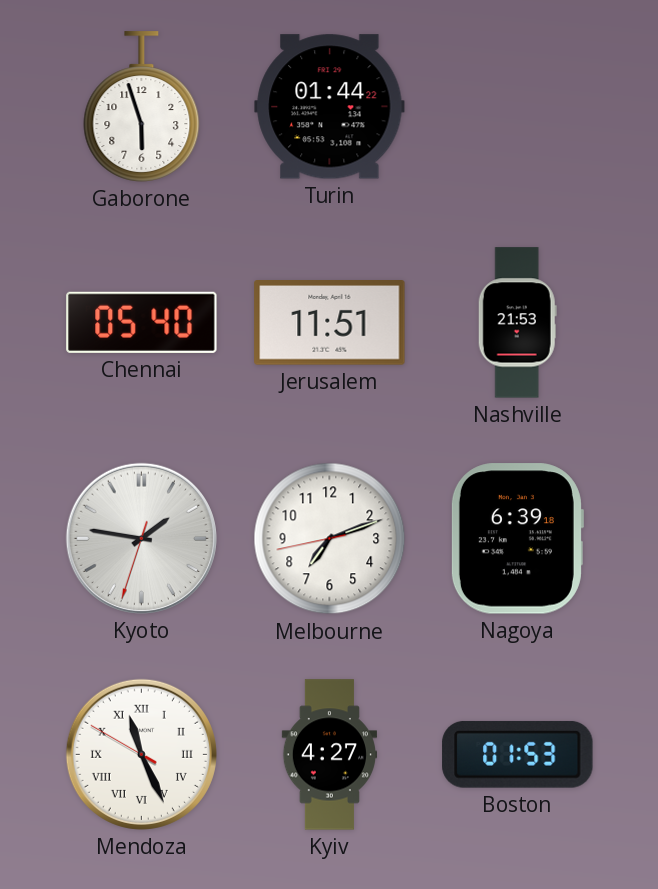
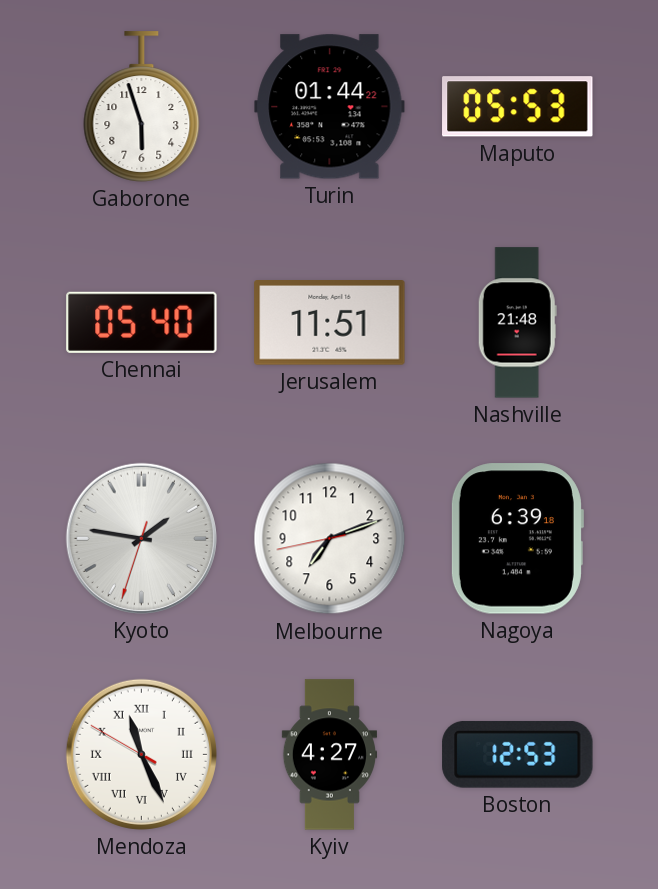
Maputo: none -> 05:53
Nashville: 21:53 -> 21:48
Boston: 01:53 -> 12:53
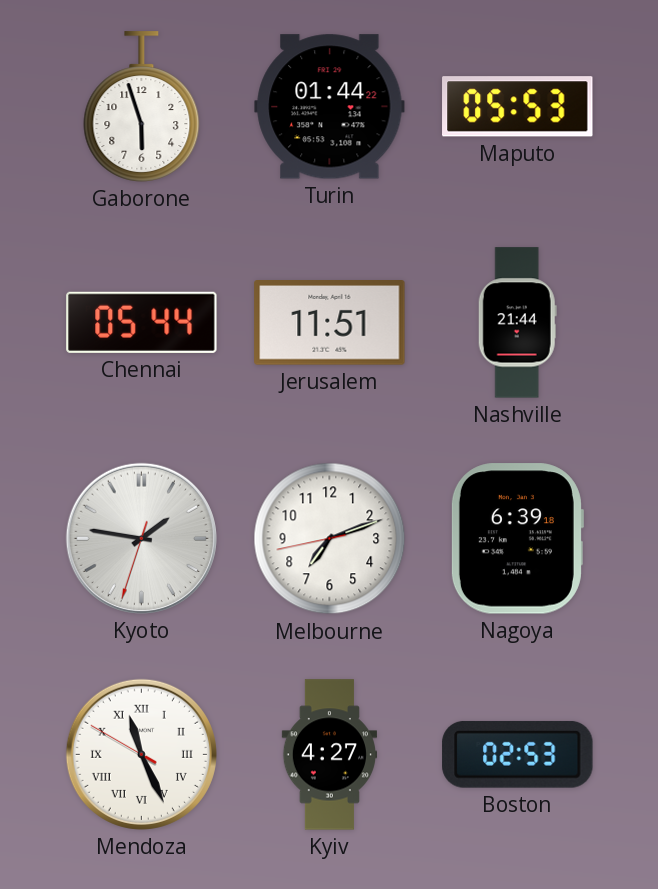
Chennai: 05:40 -> 05:44
Nashville: 21:48 -> 21:44
Boston: 12:53 -> 02:53
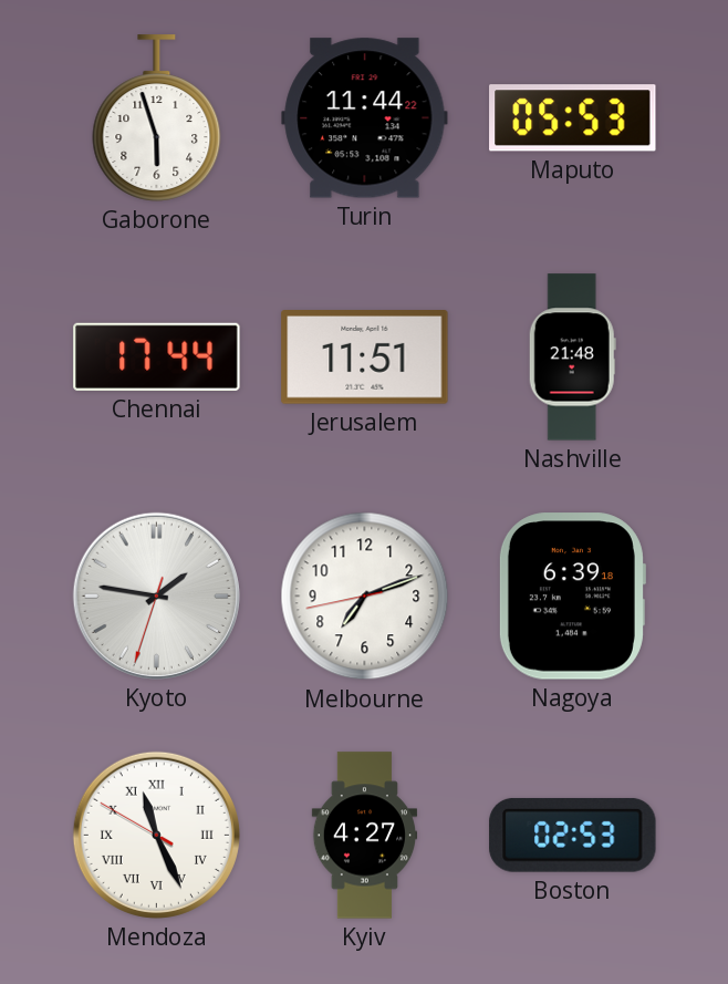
Turin: 01:44 -> 11:44
Chennai: 05:44 -> 17:44
Nashville: 21:44 -> 21:48
